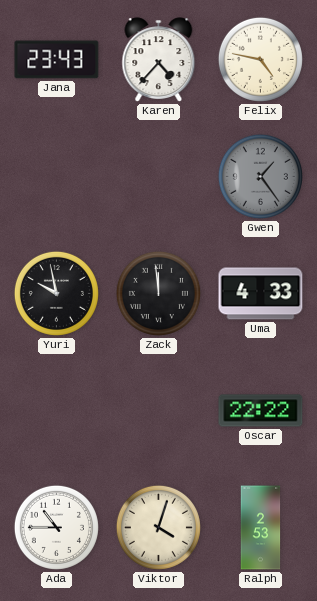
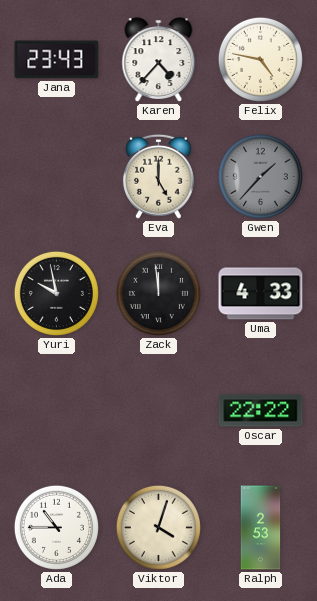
Eva: none -> 5:00
Gwen: 1:24 -> 1:37
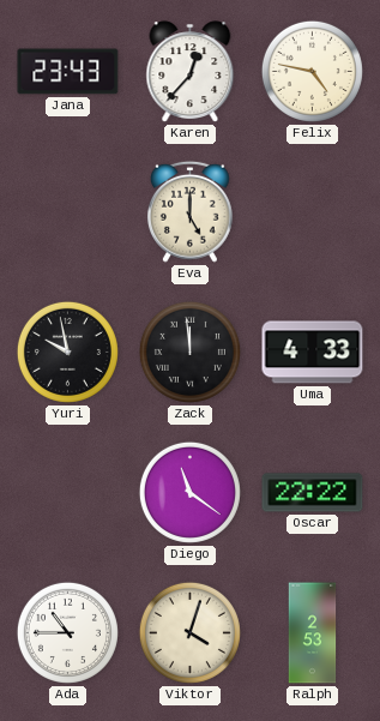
Karen: 4:37 -> 12:37
Gwen: 1:37 -> none
Diego: none -> 11:21
